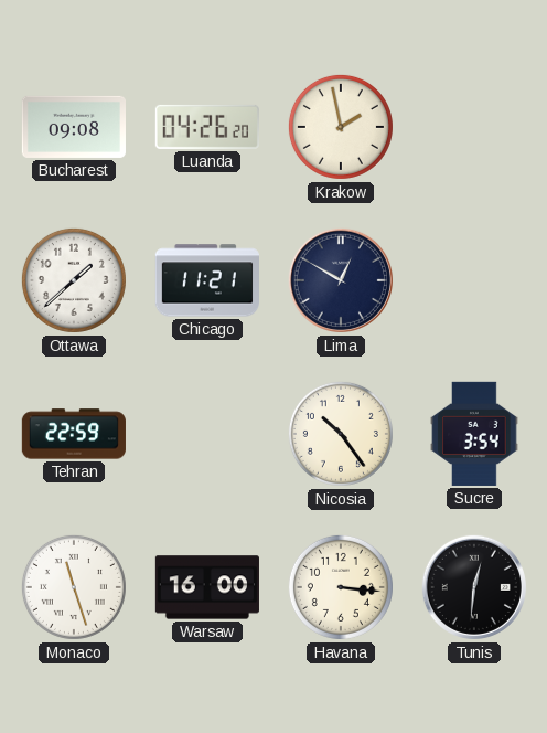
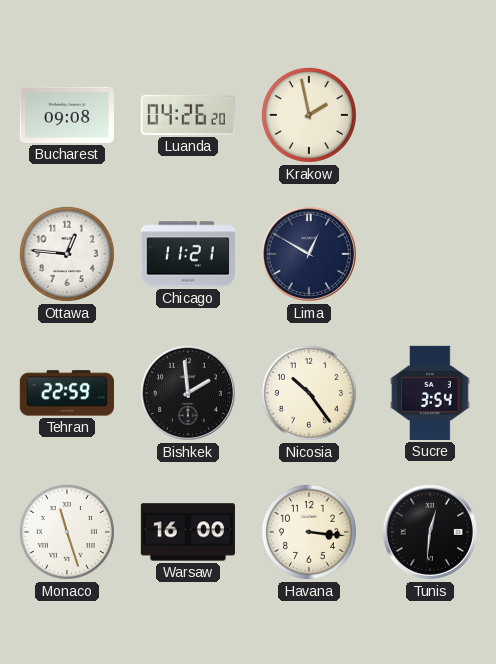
Ottawa: 1:38 -> 12:46
Bishkek: none -> 1:59
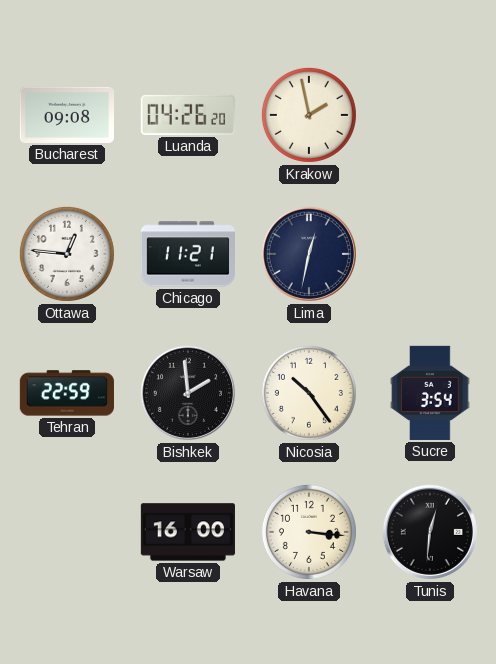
Lima: 12:50 -> 12:32
Monaco: 11:27 -> none
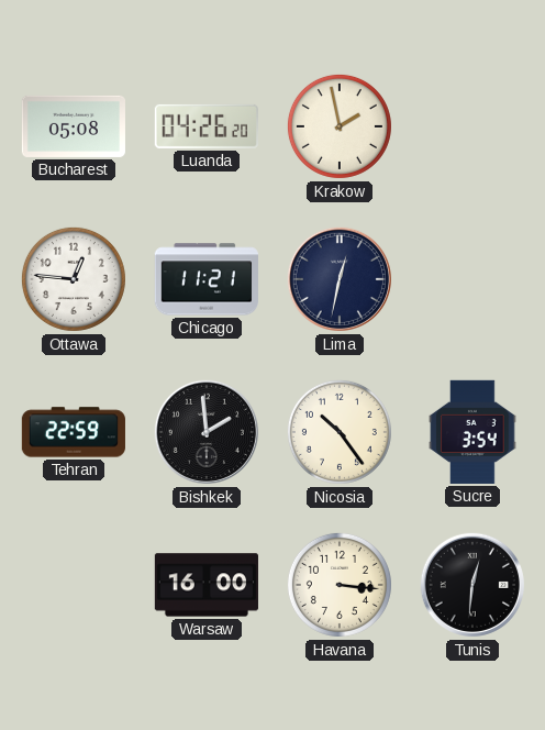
Bucharest: 09:08 -> 05:08
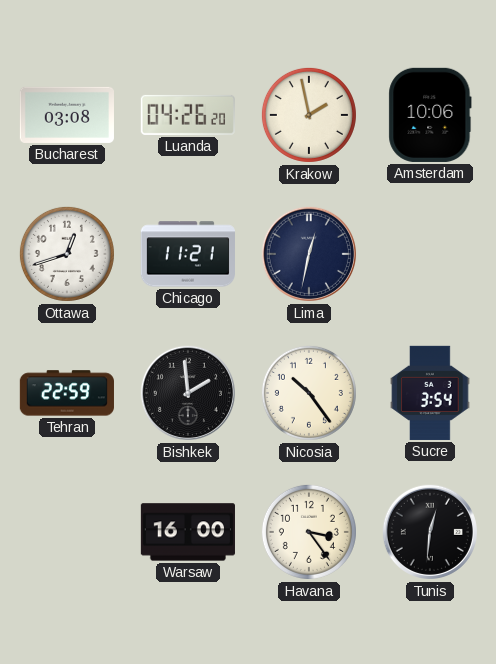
Bucharest: 05:08 -> 03:08
Amsterdam: none -> 10:06
Ottawa: 12:46 -> 12:42
Havana: 3:16 -> 3:24
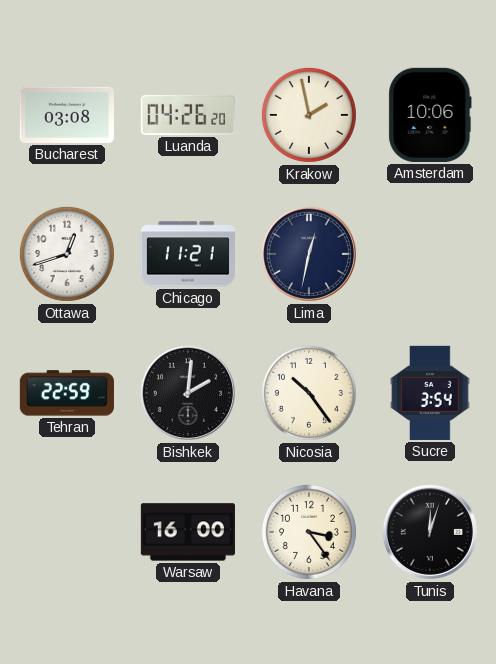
Bishkek: 1:59 -> 2:01
Tunis: 12:31 -> 12:03
